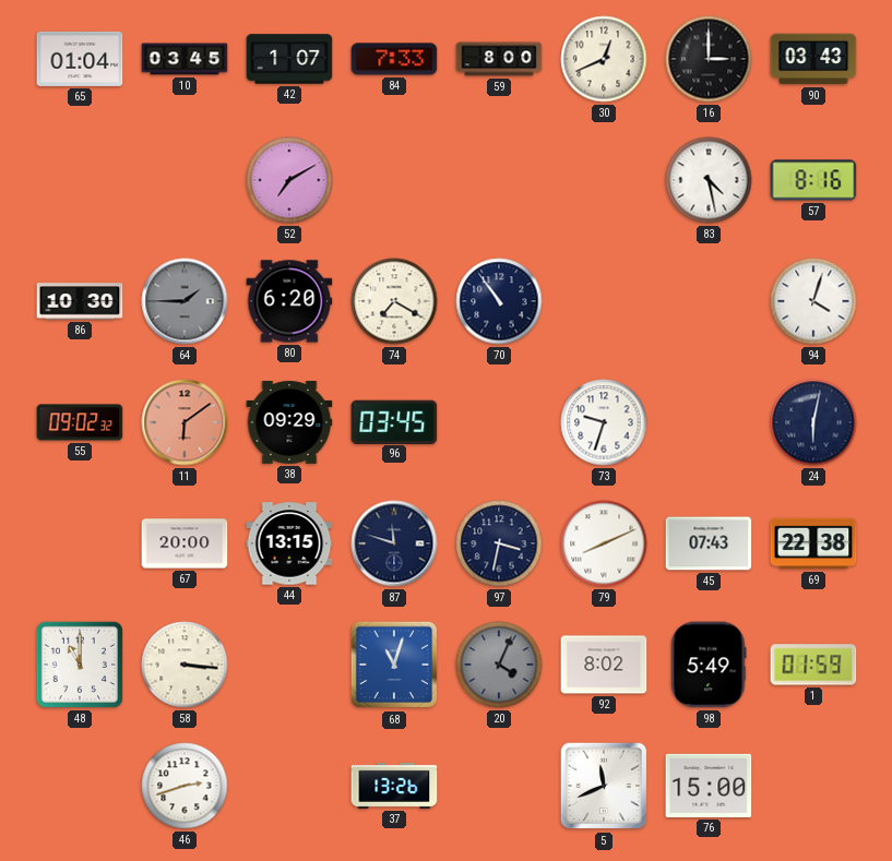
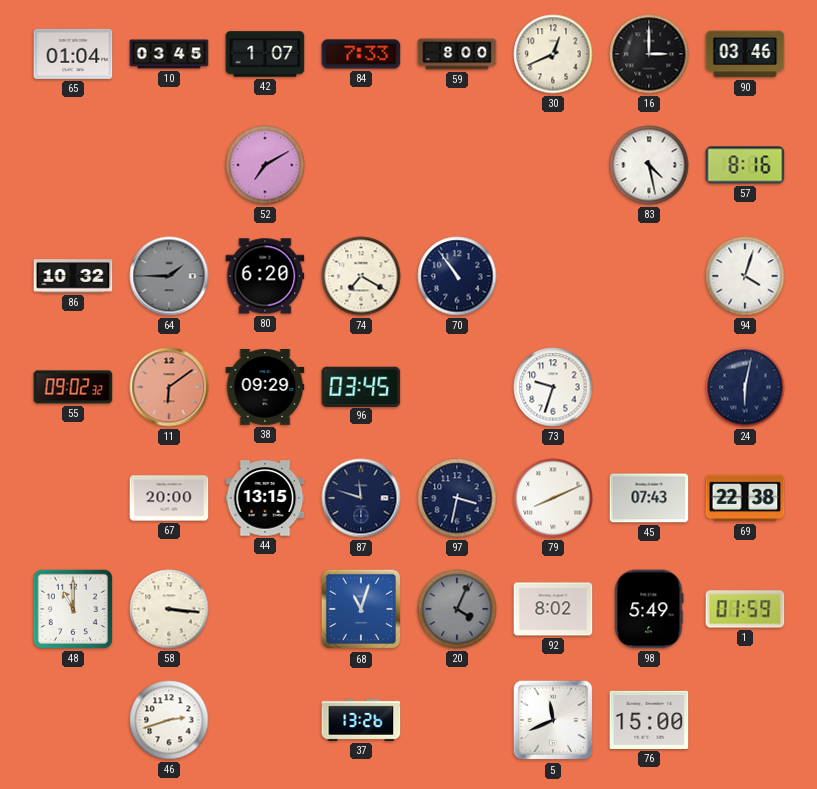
90: 03:43 -> 03:46
86: 10:30 -> 10:32
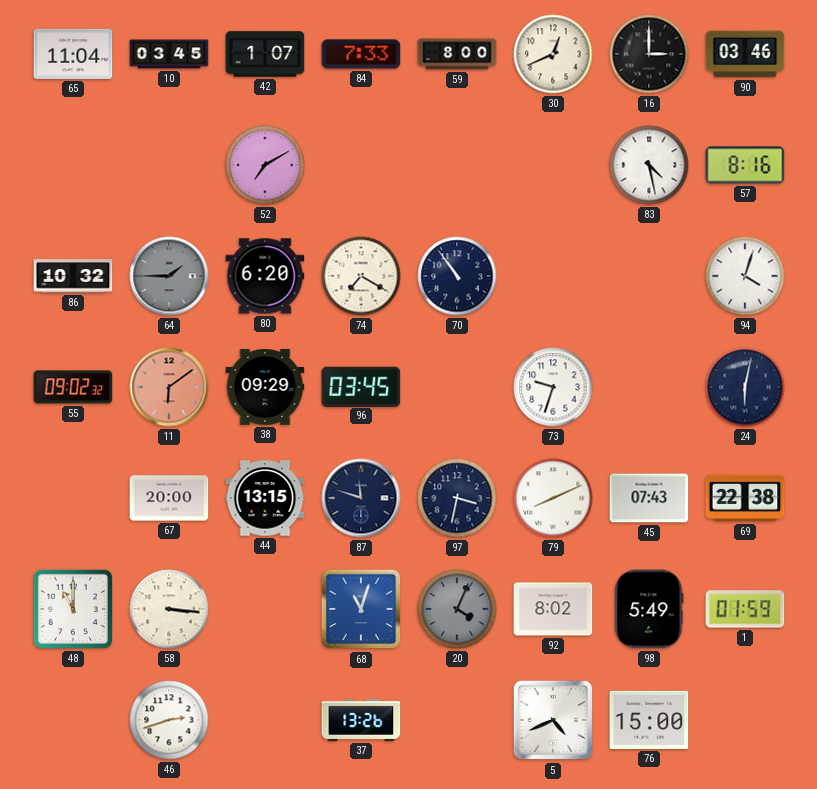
65: 01:04 -> 11:04
5: 11:41 -> 4:41
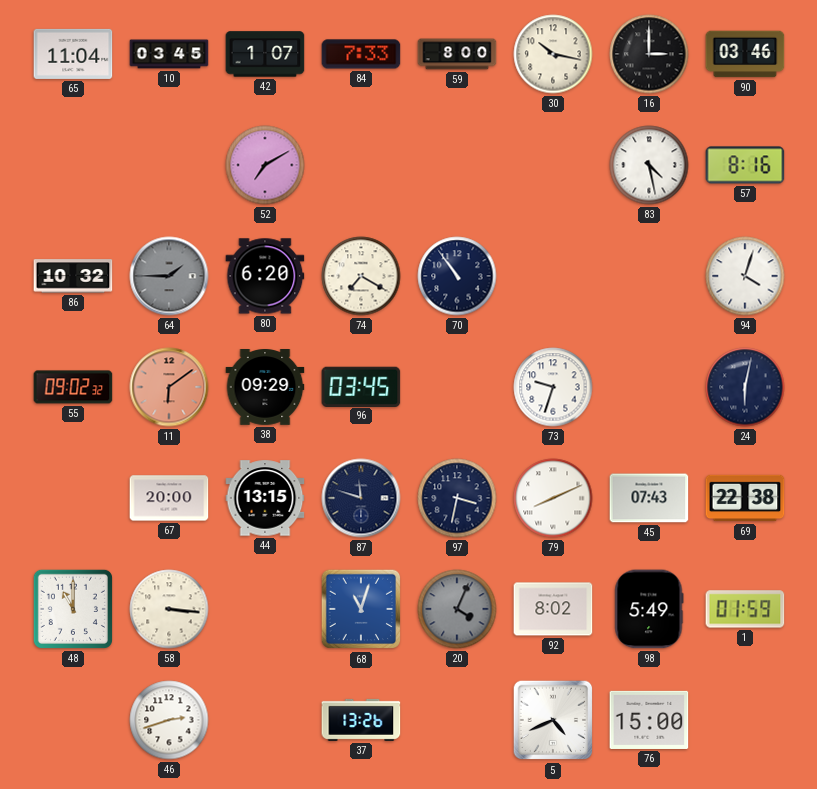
30: 12:41 -> 10:17
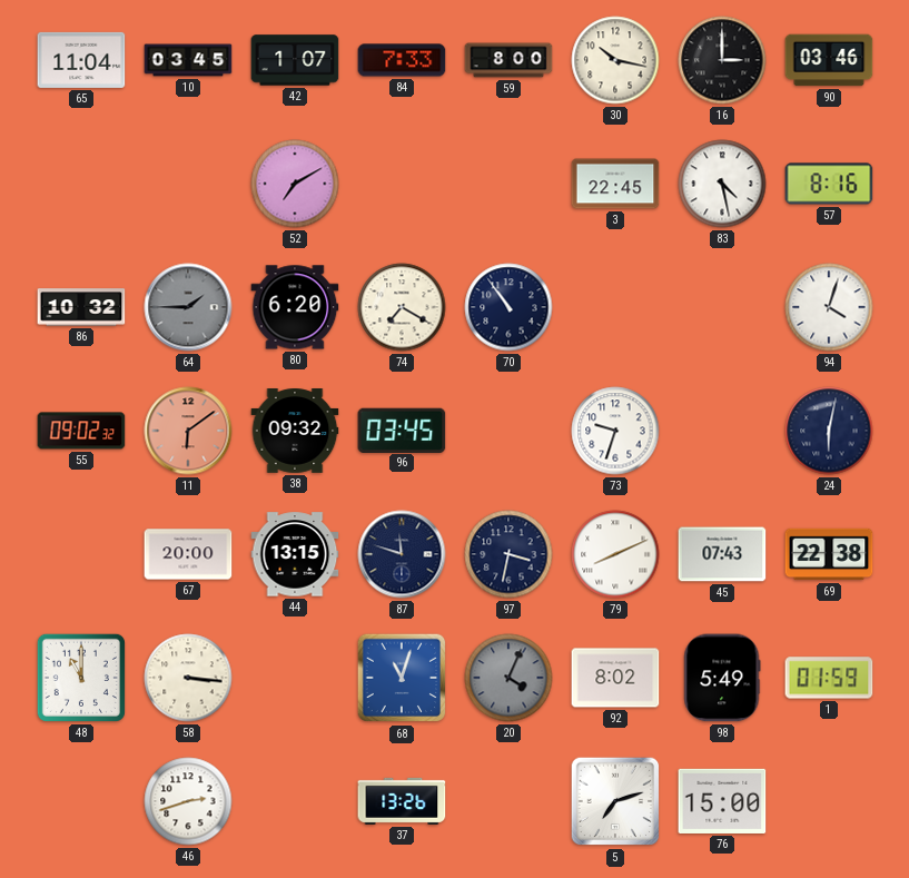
3: none -> 22:45
38: 09:29 -> 09:32
5: 4:41 -> 7:12
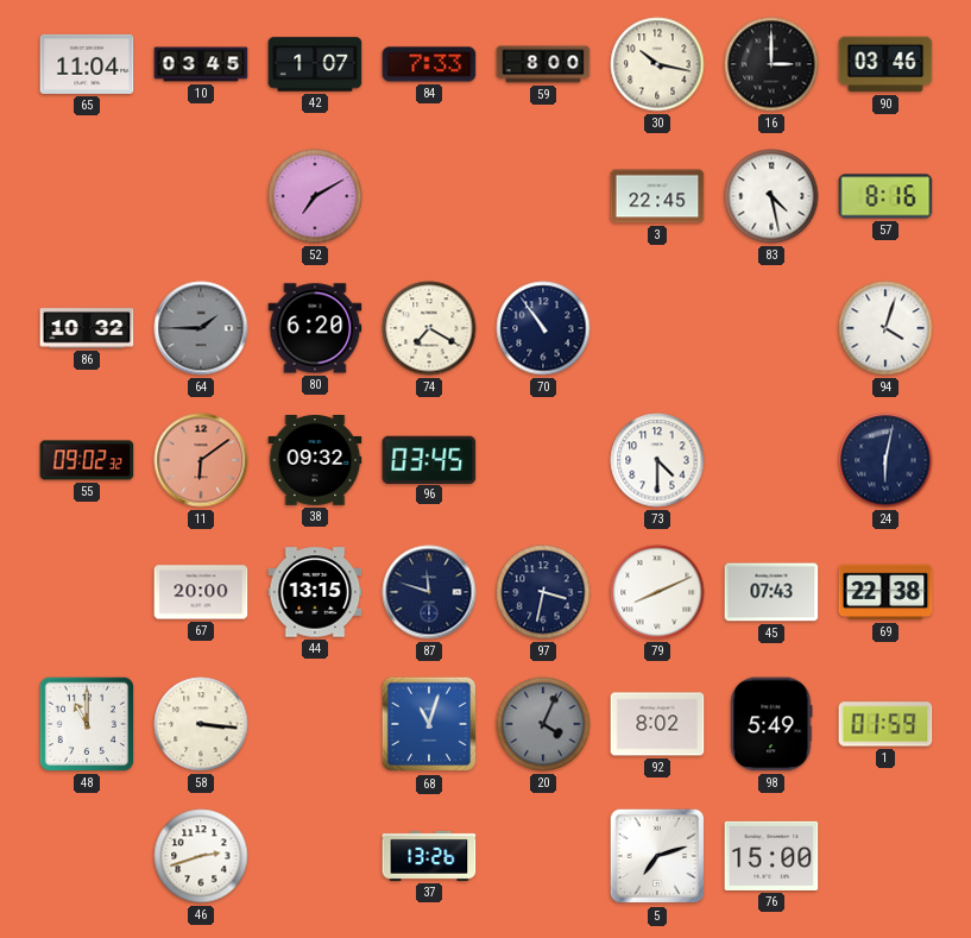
73: 9:33 -> 4:30
